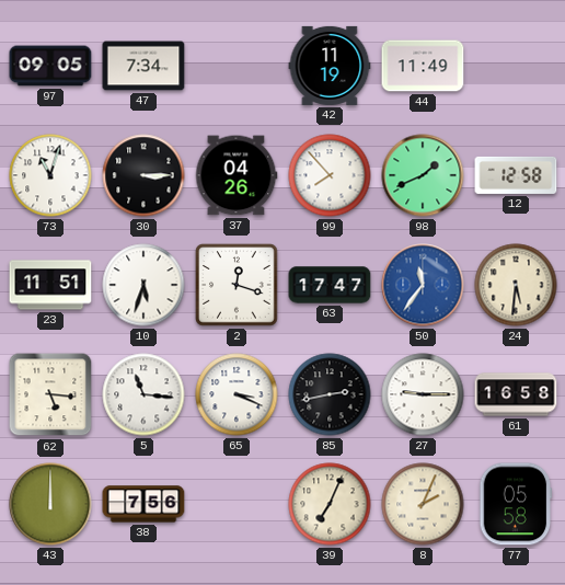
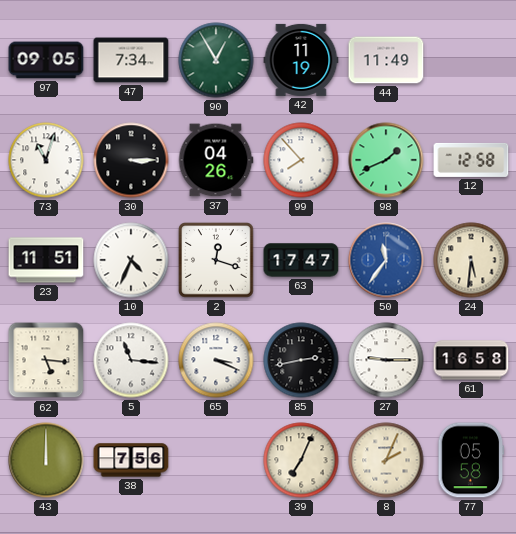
90: none -> 12:55
10: 5:33 -> 4:34
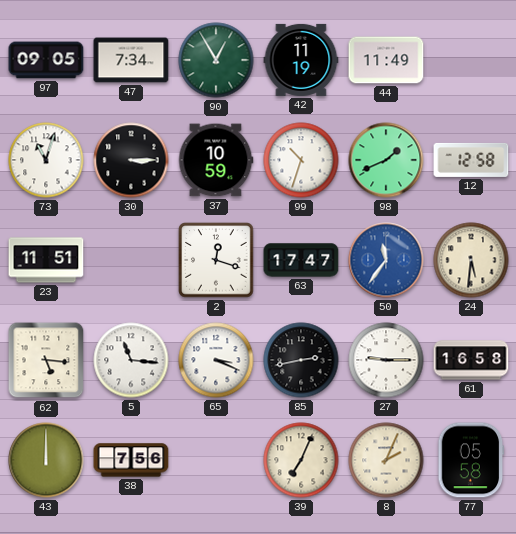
37: 04:26 -> 10:59
99: 7:53 -> 10:33
10: 4:34 -> none
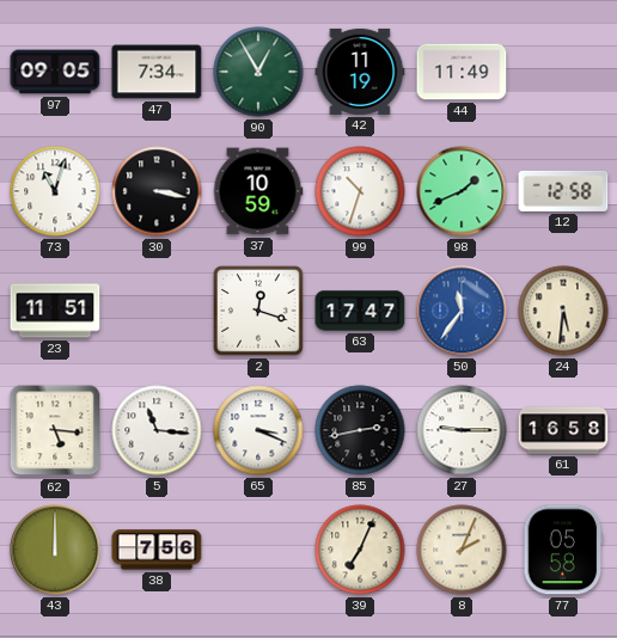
30: 3:15 -> 3:17
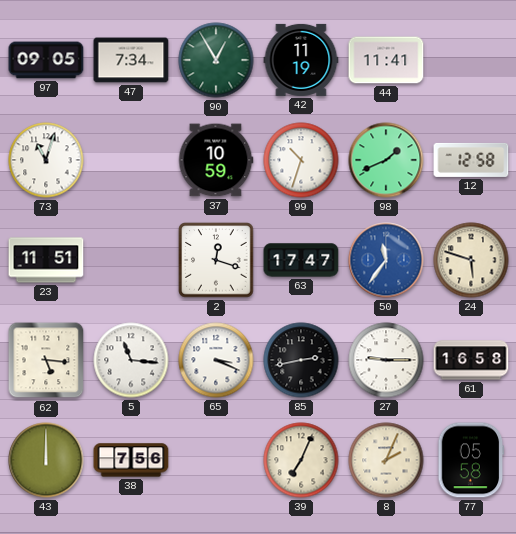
44: 11:49 -> 11:41
30: 3:17 -> none
24: 5:31 -> 5:48
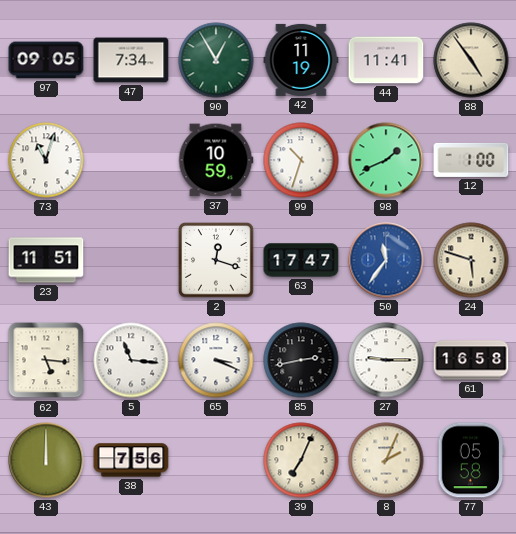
88: none -> 4:54
12: 12:58 -> 1:00
